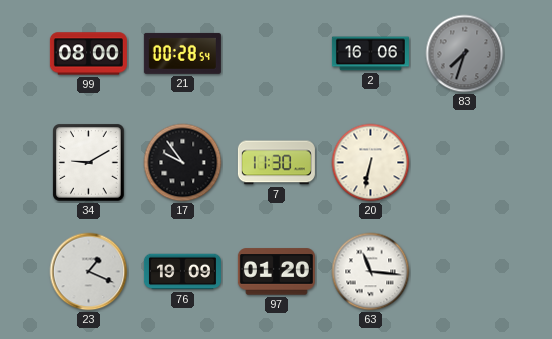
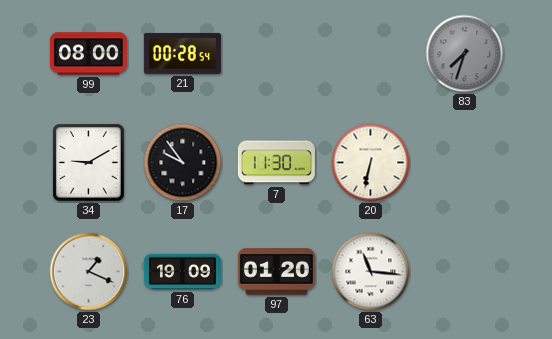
2: 16:06 -> none
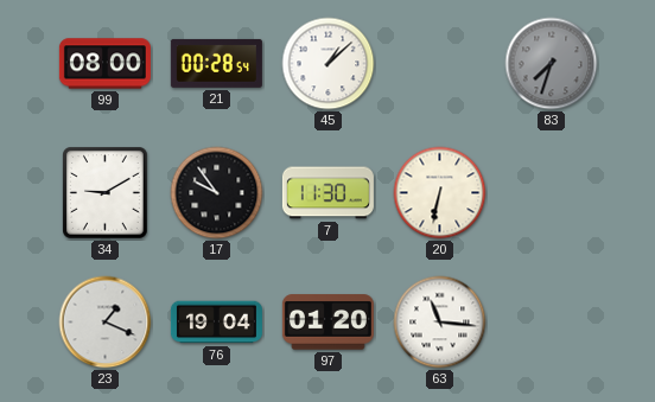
45: none -> 1:08
76: 19:09 -> 19:04
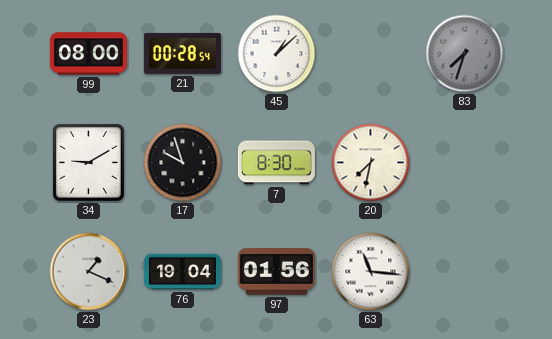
17: 9:54 -> 9:57
7: 11:30 -> 8:30
20: 6:32 -> 7:32
97: 01:20 -> 01:56
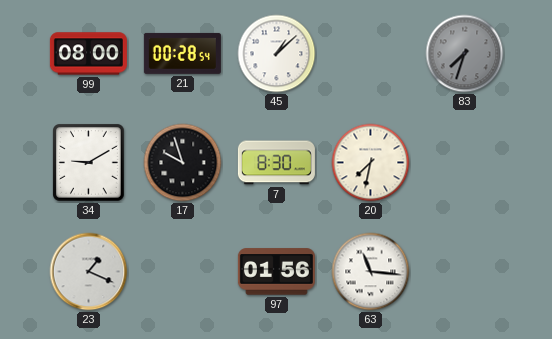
76: 19:04 -> none
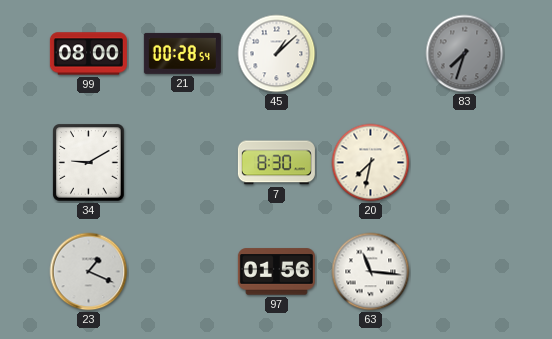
17: 9:57 -> none
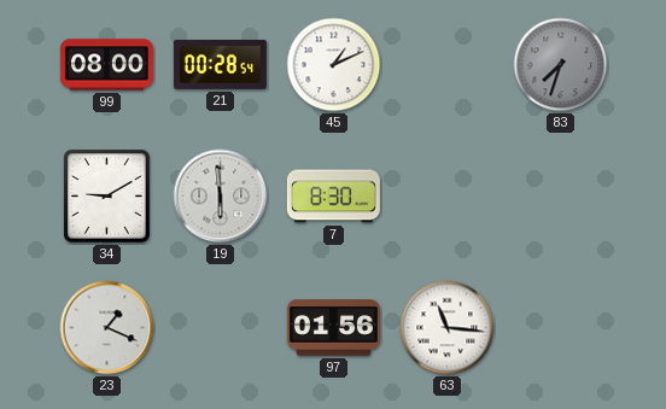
45: 1:08 -> 1:11
19: none -> 5:59
20: 7:32 -> none
